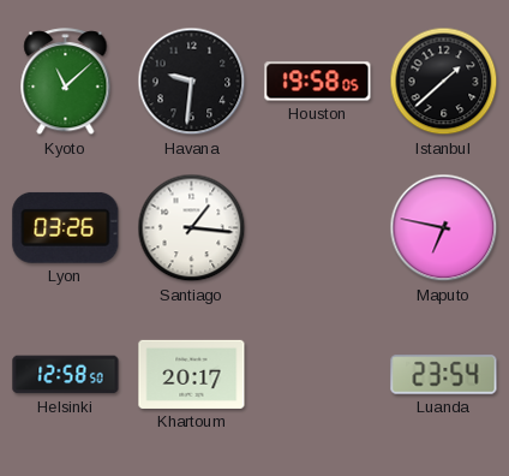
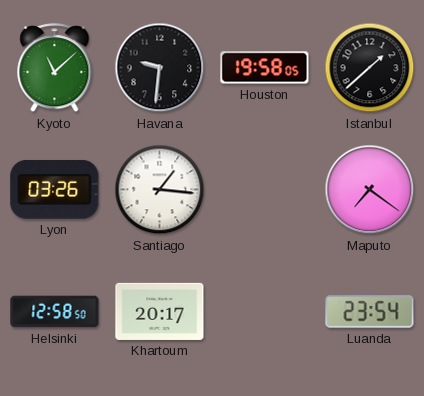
Maputo: 6:47 -> 7:21
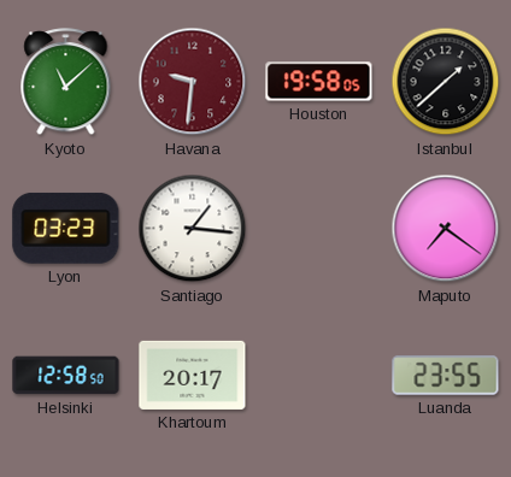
Havana dial: black -> burgundy
Lyon: 03:26 -> 03:23
Luanda: 23:54 -> 23:55
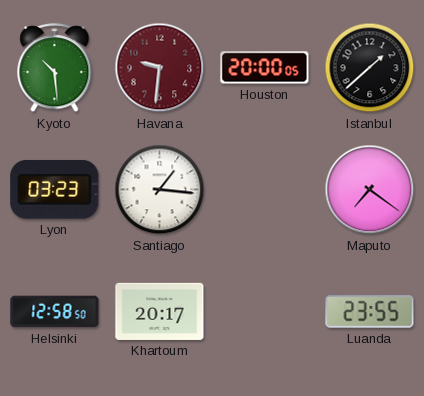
Kyoto: 11:08 -> 10:29
Houston: 19:58 -> 20:00
